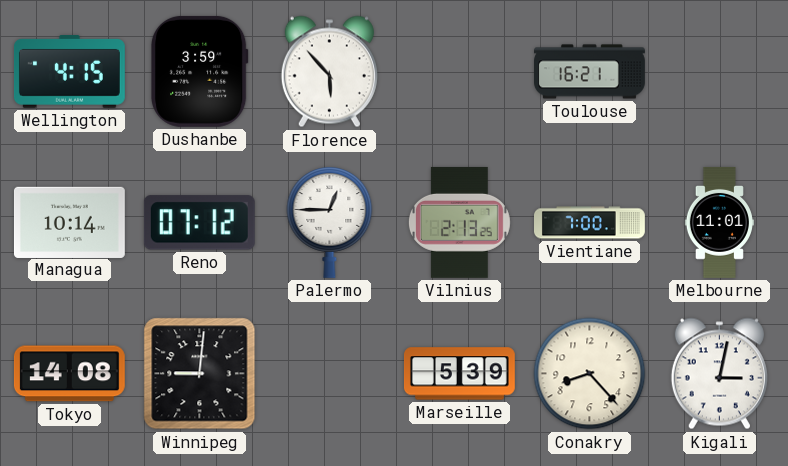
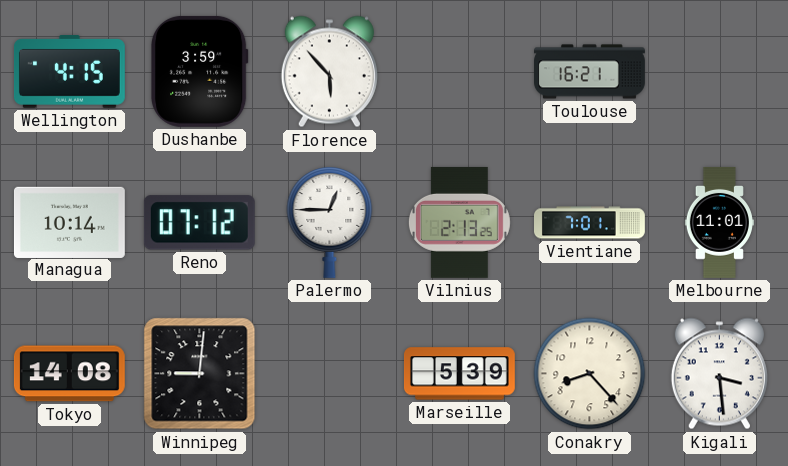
Vientiane: 7:00 -> 7:01
Kigali: 3:02 -> 3:29
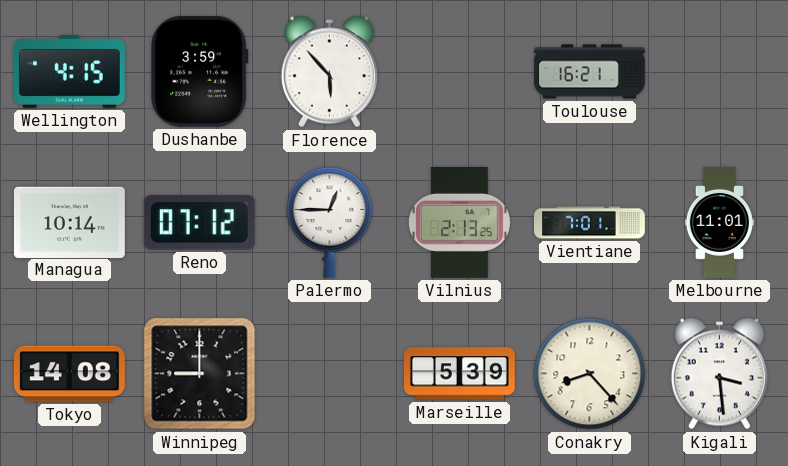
Winnipeg: 9:01 -> 9:00
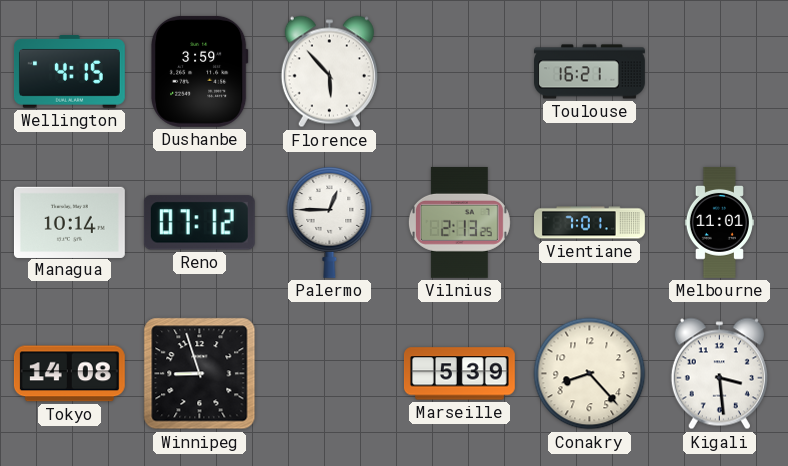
Winnipeg: 9:00 -> 8:57
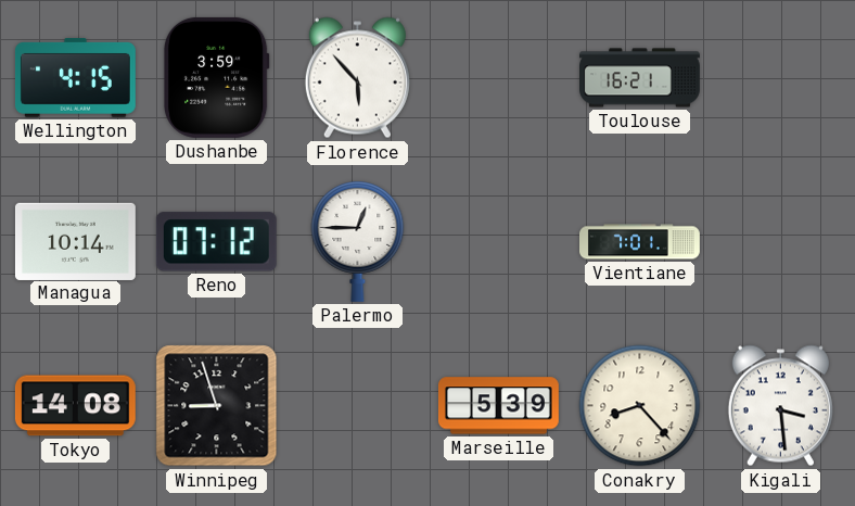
Vilnius: 2:13 -> none
Melbourne: 11:01 -> none
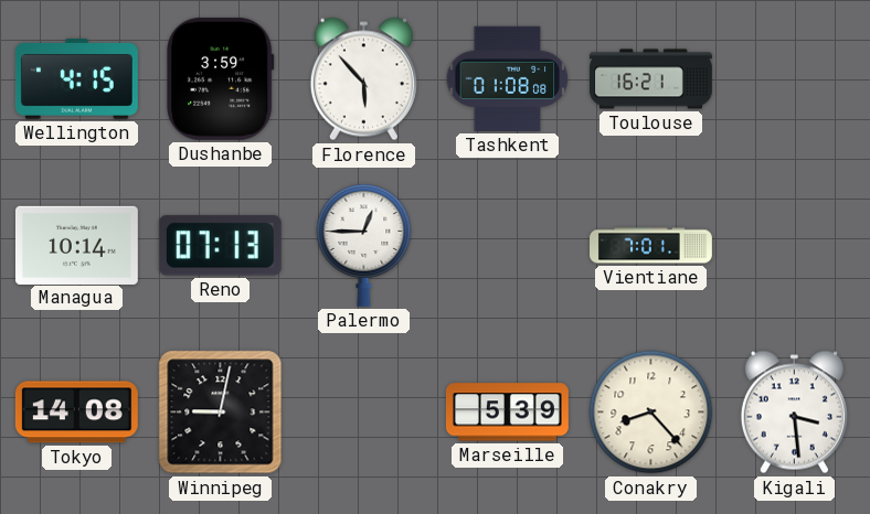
Tashkent: none -> 01:08
Reno: 07:12 -> 07:13
Winnipeg: 8:57 -> 9:02
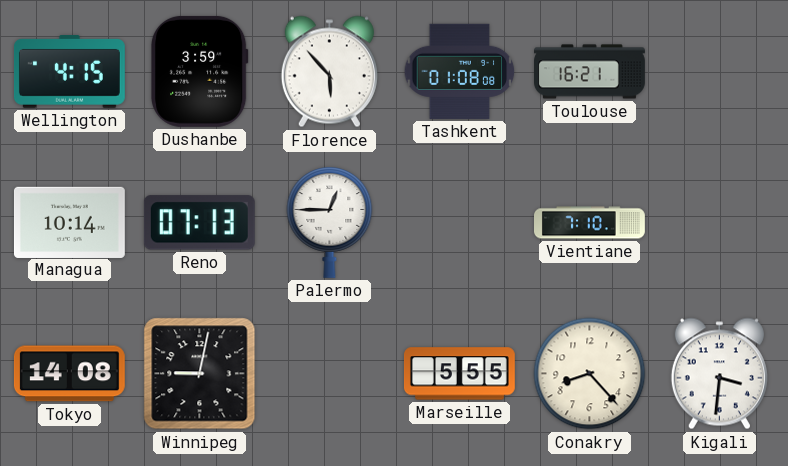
Vientiane: 7:01 -> 7:10
Marseille: 5:39 -> 5:55
Kigali: 3:29 -> 3:31
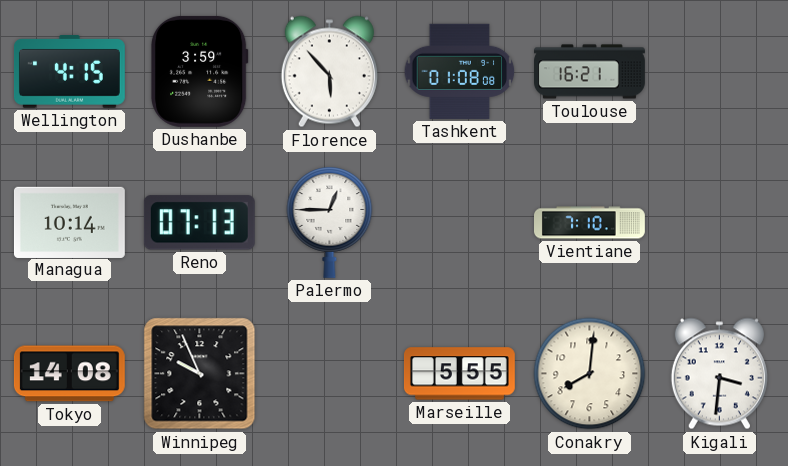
Winnipeg: 9:02 -> 9:56
Conakry: 8:23 -> 8:01
